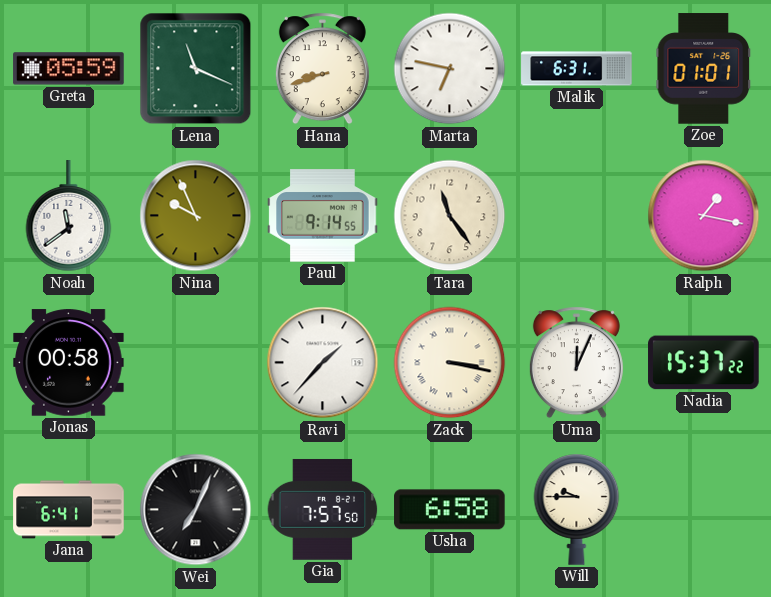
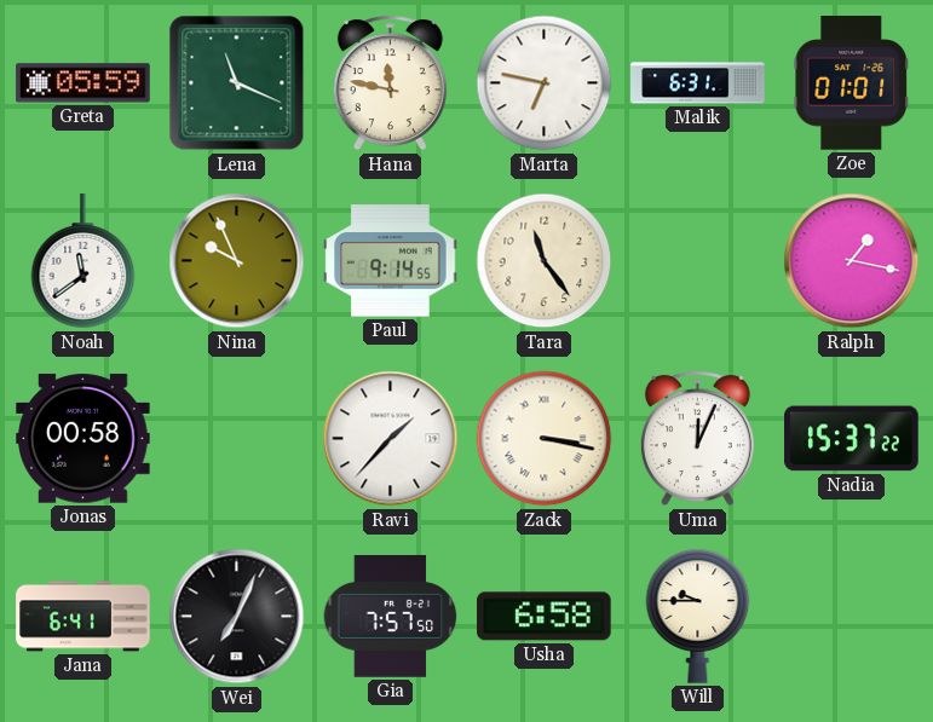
Hana: 8:42 -> 11:47
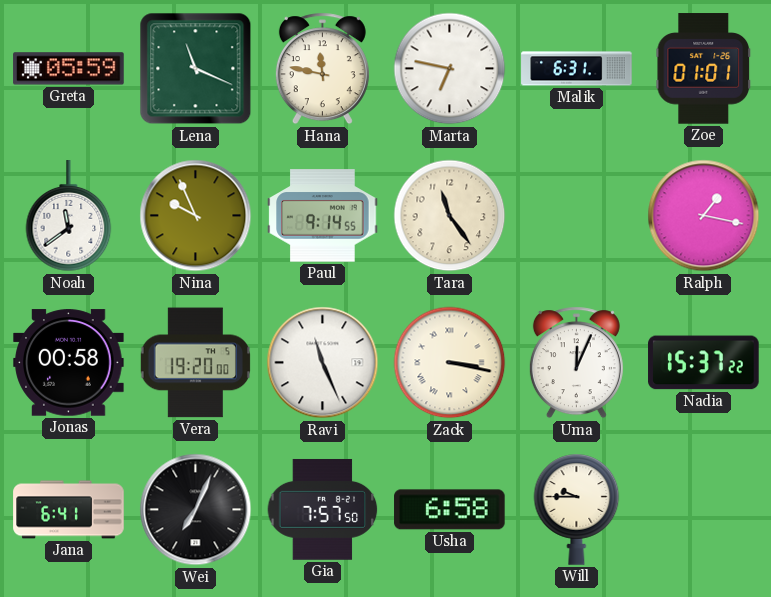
Vera: none -> 19:20
Ravi: 1:37 -> 11:26
